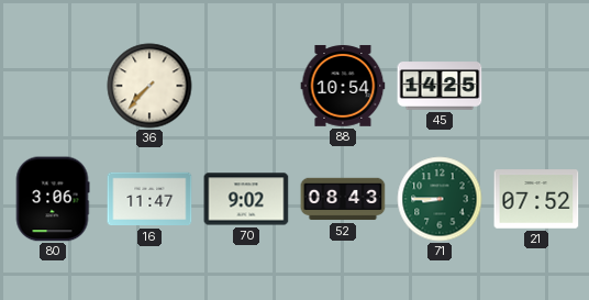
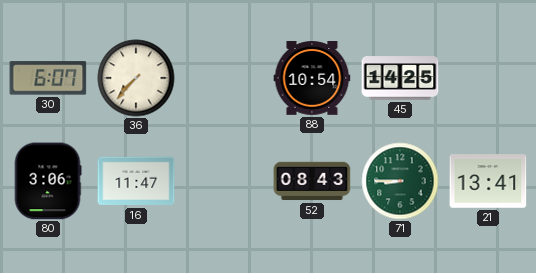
30: none -> 6:07
70: 9:02 -> none
21: 07:52 -> 13:41
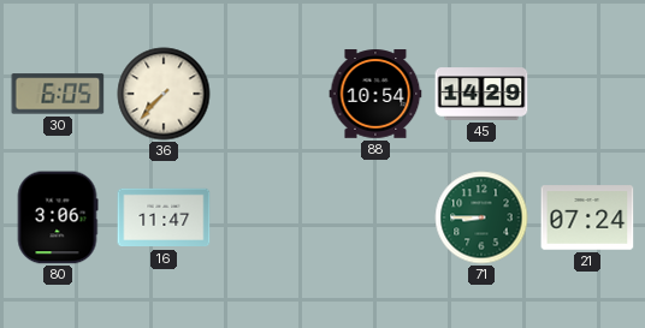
30: 6:07 -> 6:05
45: 14:25 -> 14:29
52: 08:43 -> none
21: 13:41 -> 07:24
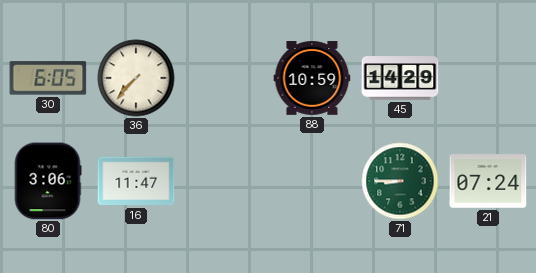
88: 10:54 -> 10:59
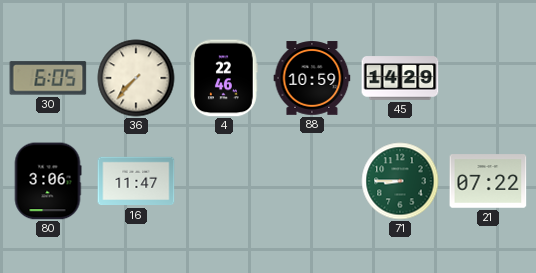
4: none -> 22:46
21: 07:24 -> 07:22
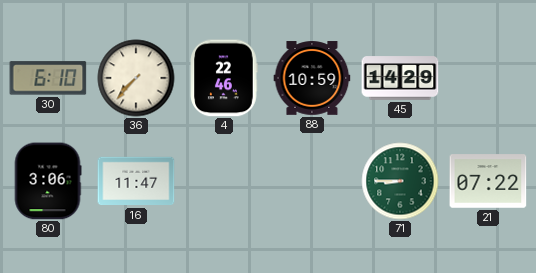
30: 6:05 -> 6:10
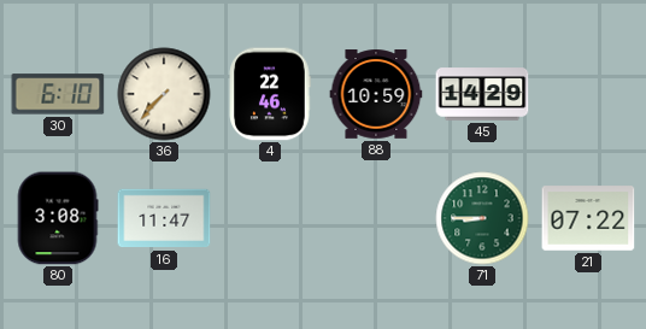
80: 3:06 -> 3:08
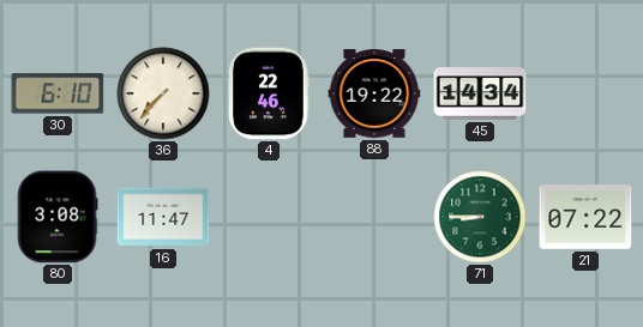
88: 10:59 -> 19:22
45: 14:29 -> 14:34
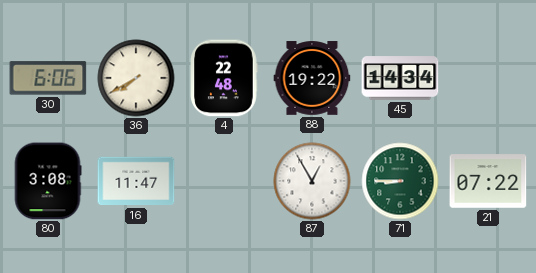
30: 6:10 -> 6:06
36: 7:37 -> 7:40
4: 22:46 -> 22:48
87: none -> 12:55
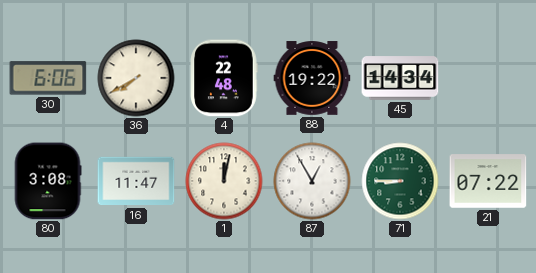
1: none -> 12:02
